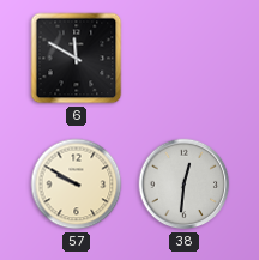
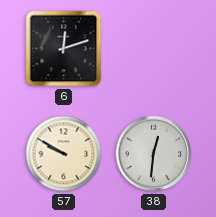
6: 11:50 -> 12:12
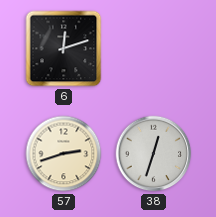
57: 9:50 -> 2:42
38: 12:31 -> 12:33
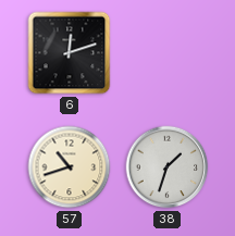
57: 2:42 -> 10:42
38: 12:33 -> 1:33
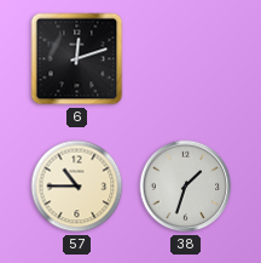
57: 10:42 -> 10:45
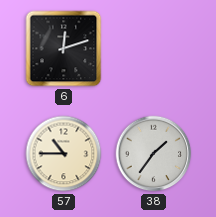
38: 1:33 -> 1:36
